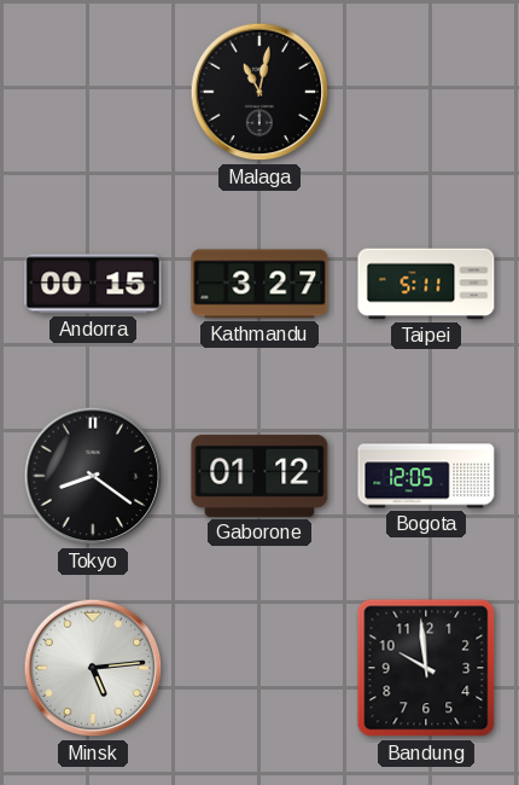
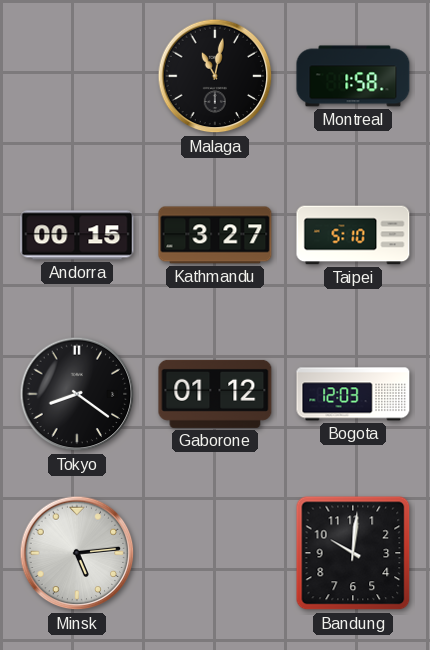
Montreal: none -> 1:58
Taipei: 5:11 -> 5:10
Bogota: 12:05 -> 12:03
Bandung: 9:59 -> 10:01
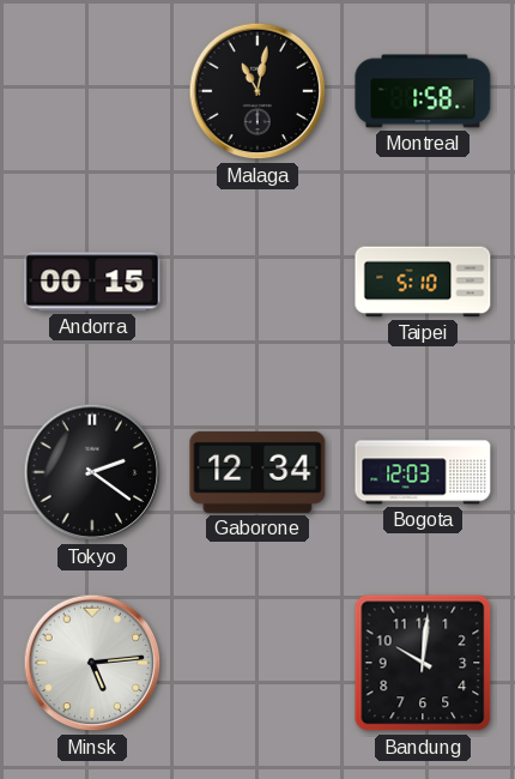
Kathmandu: 3:27 -> none
Tokyo: 8:21 -> 2:21
Gaborone: 01:12 -> 12:34
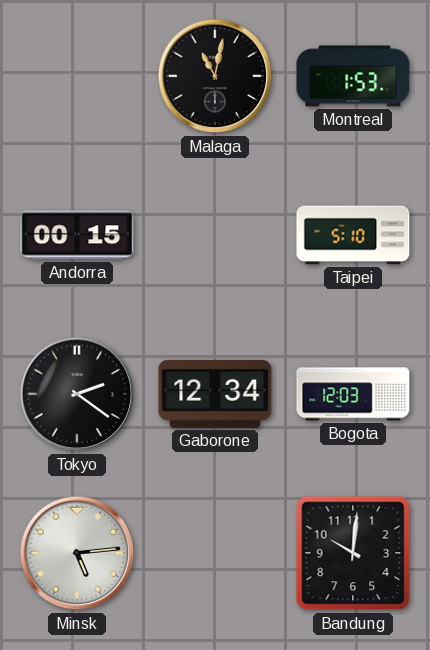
Montreal: 1:58 -> 1:53
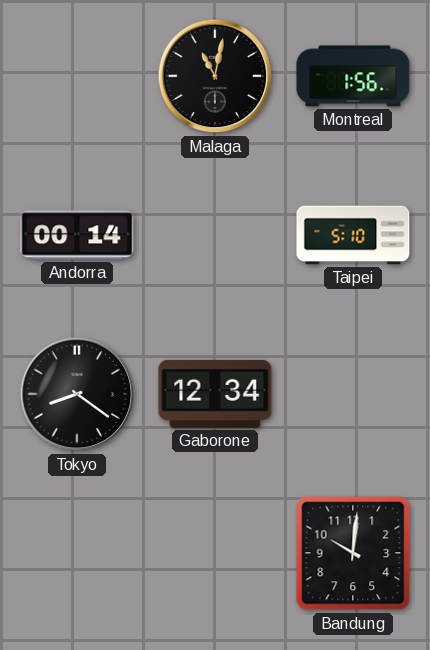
Montreal: 1:53 -> 1:56
Andorra: 00:15 -> 00:14
Tokyo: 2:21 -> 8:21
Bogota: 12:03 -> none
Minsk: 5:14 -> none
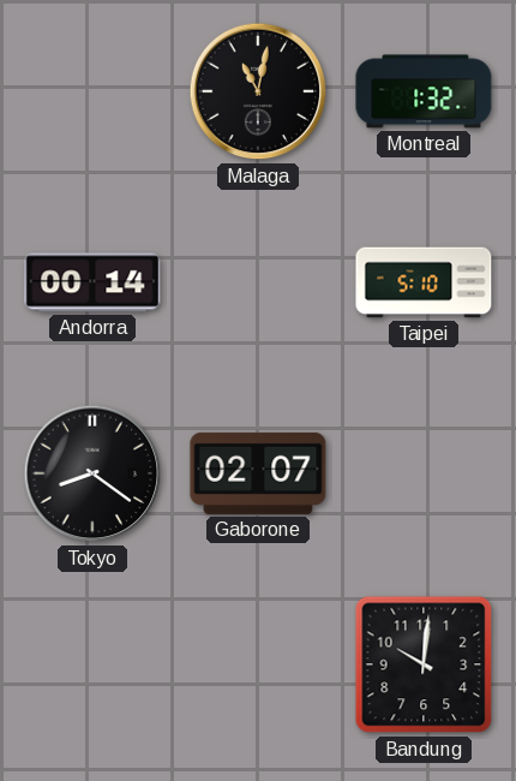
Montreal: 1:56 -> 1:32
Gaborone: 12:34 -> 02:07
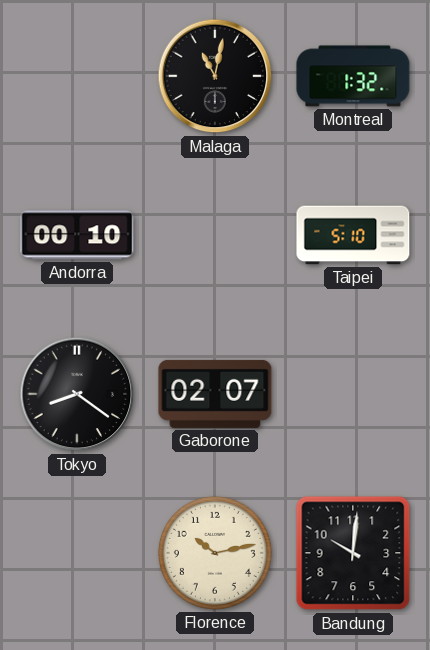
Andorra: 00:14 -> 00:10
Florence: none -> 10:13
